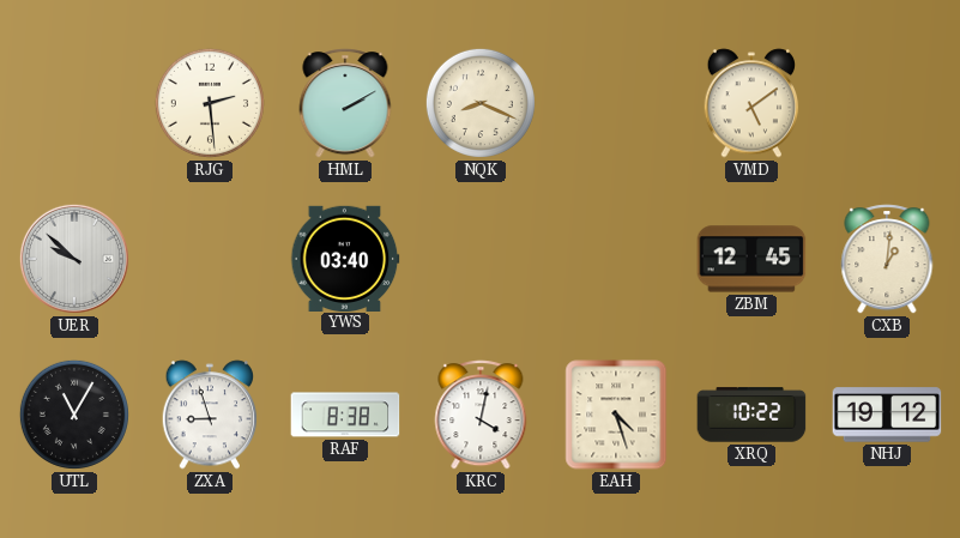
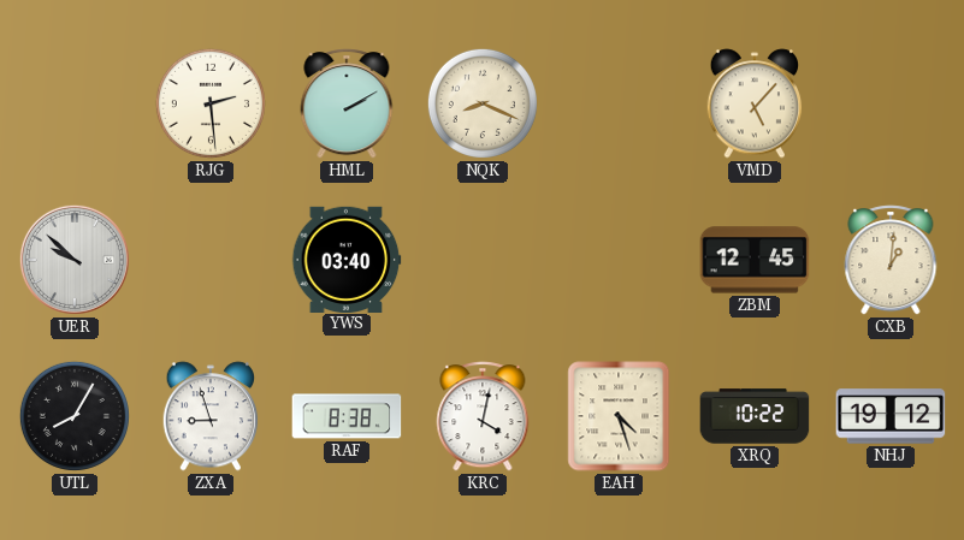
VMD: 5:09 -> 5:07
UTL: 11:05 -> 8:05
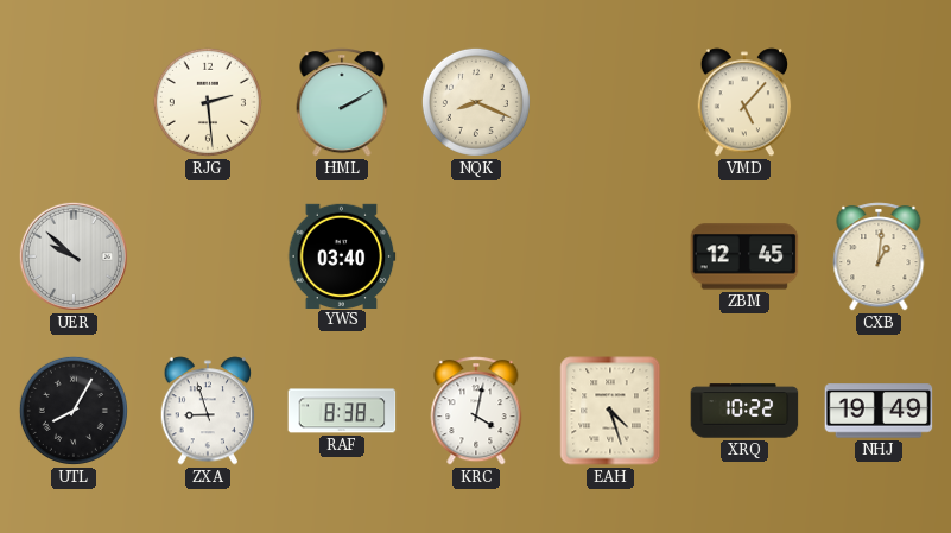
NHJ: 19:12 -> 19:49
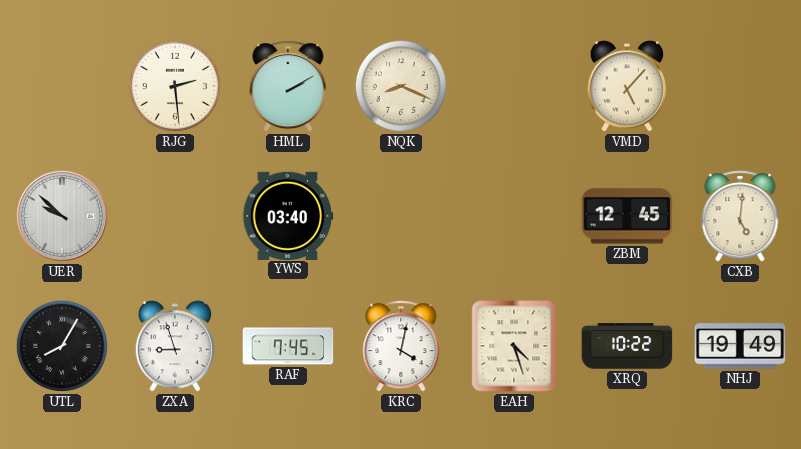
CXB: 1:01 -> 5:01
RAF: 8:38 -> 7:45
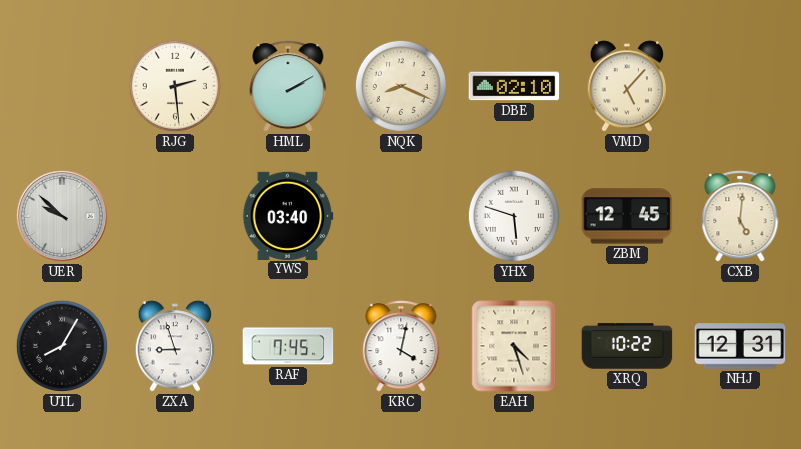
DBE: none -> 02:10
YHX: none -> 5:48
NHJ: 19:49 -> 12:31
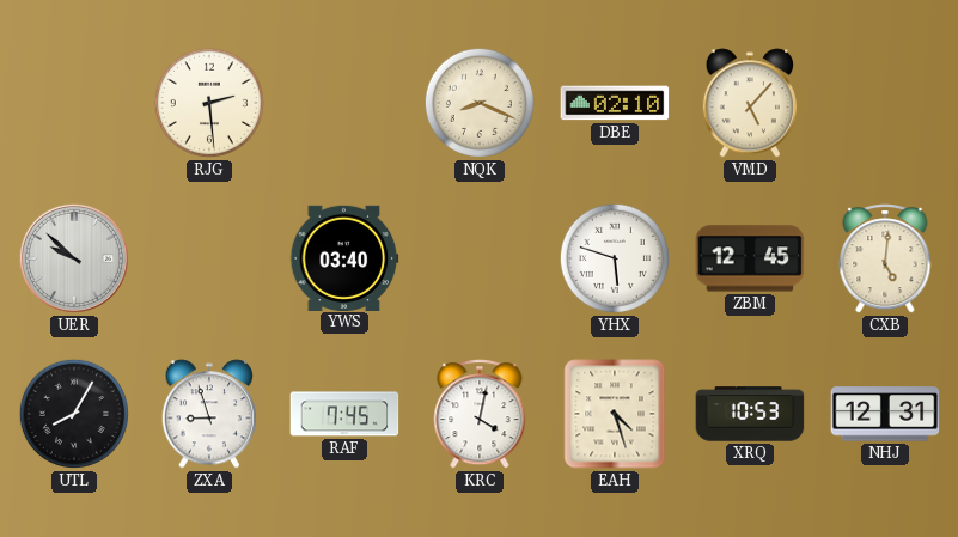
HML: 2:10 -> none
XRQ: 10:22 -> 10:53
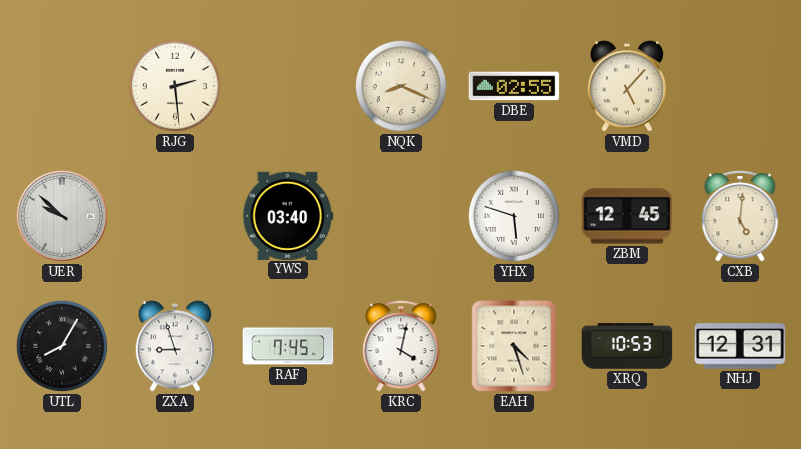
DBE: 02:10 -> 02:55
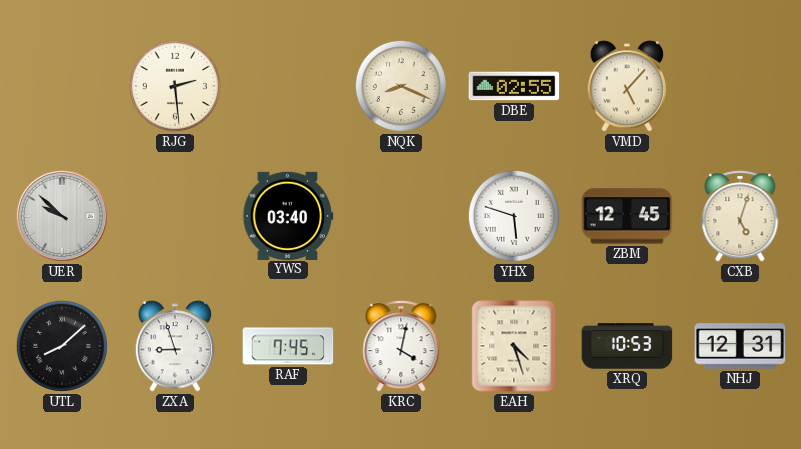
CXB: 5:01 -> 5:03
UTL: 8:05 -> 8:08
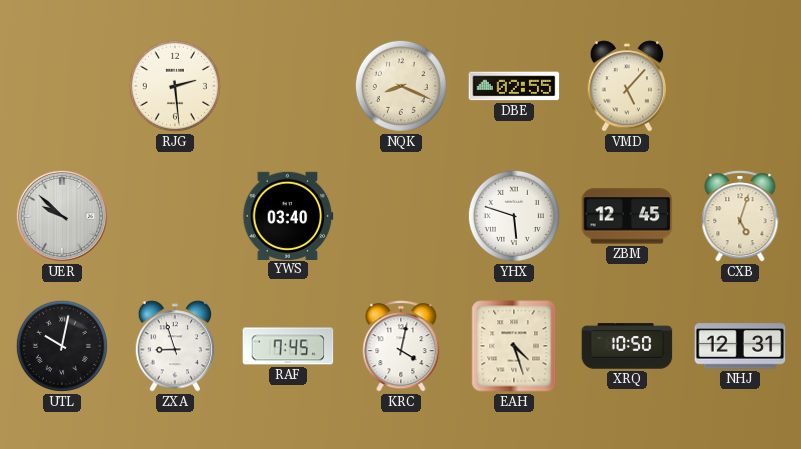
UTL: 8:08 -> 10:02
XRQ: 10:53 -> 10:50
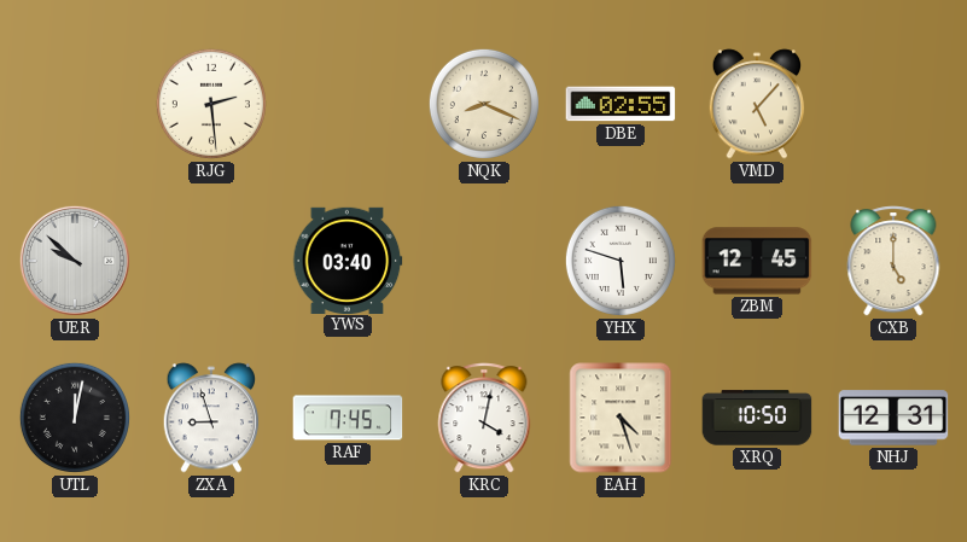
CXB: 5:03 -> 5:00
UTL: 10:02 -> 12:02
